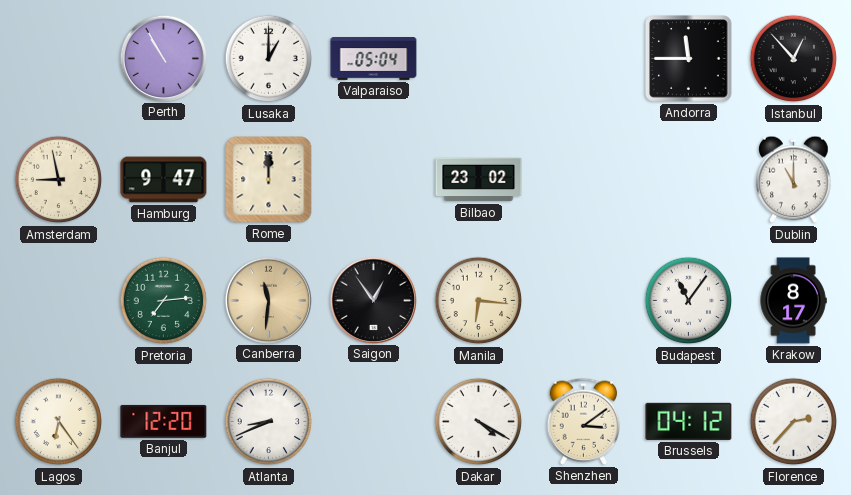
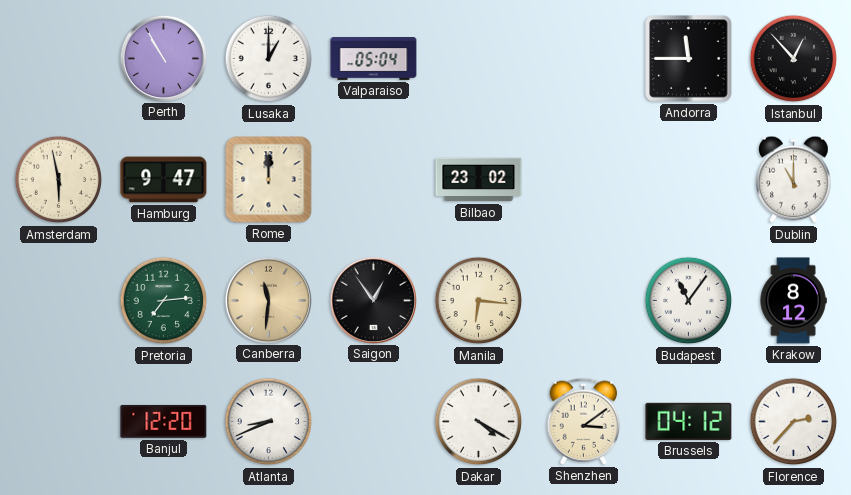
Amsterdam: 8:58 -> 5:58
Krakow: 8:17 -> 8:12
Lagos: 6:24 -> none
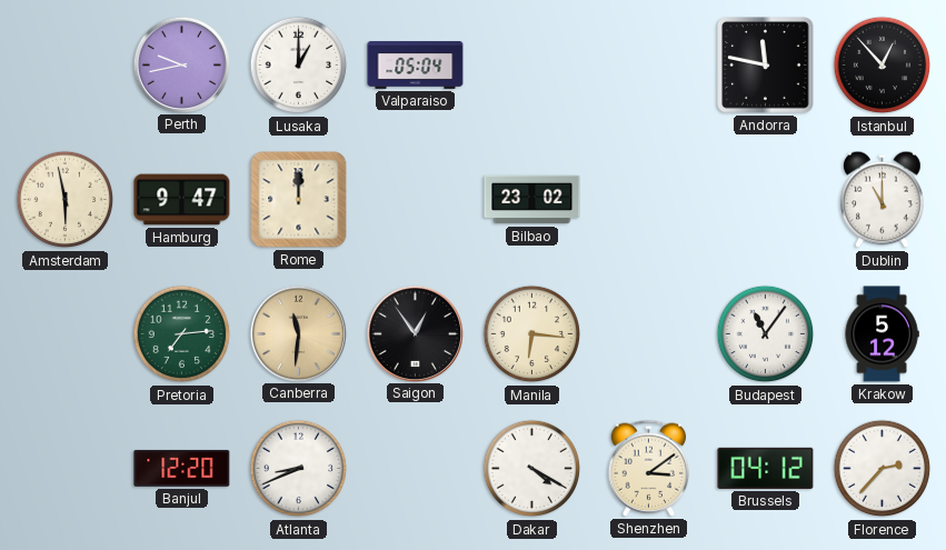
Perth: 10:55 -> 9:43
Andorra: 11:45 -> 11:47
Krakow: 8:12 -> 5:12
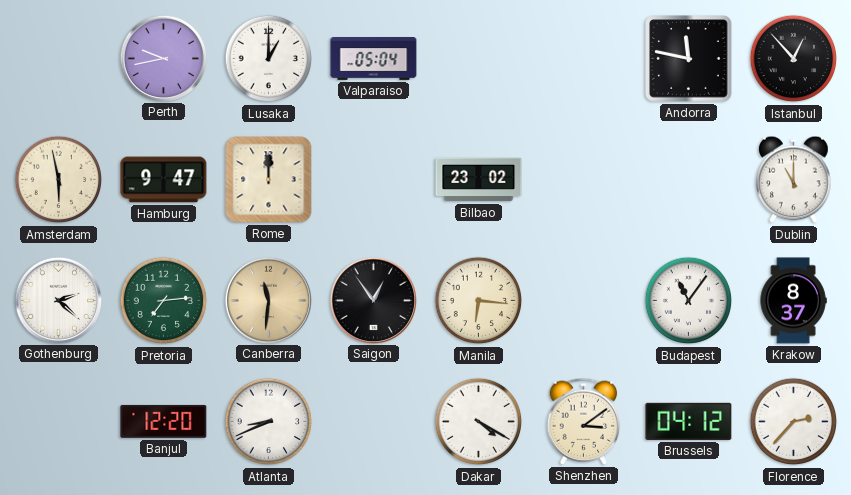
Gothenburg: none -> 2:22
Krakow: 5:12 -> 8:37
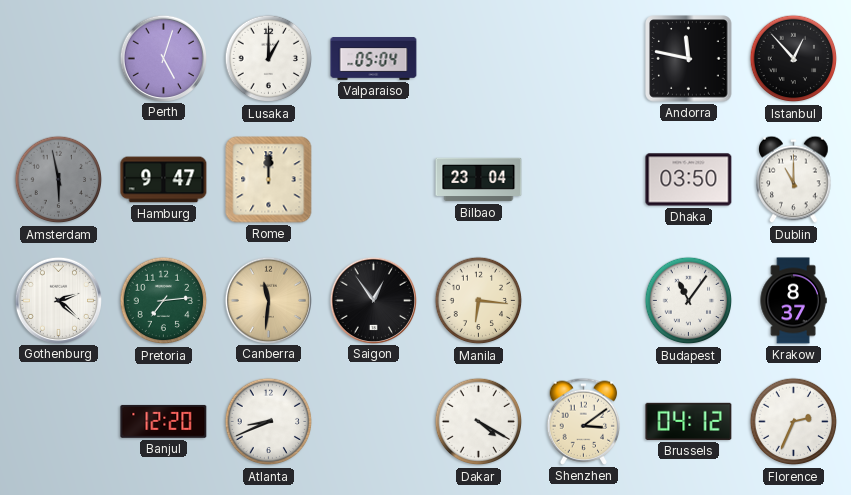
Perth: 9:43 -> 5:03
Amsterdam dial: cream -> grey
Bilbao: 23:02 -> 23:04
Dhaka: none -> 03:50
Florence: 2:37 -> 2:34
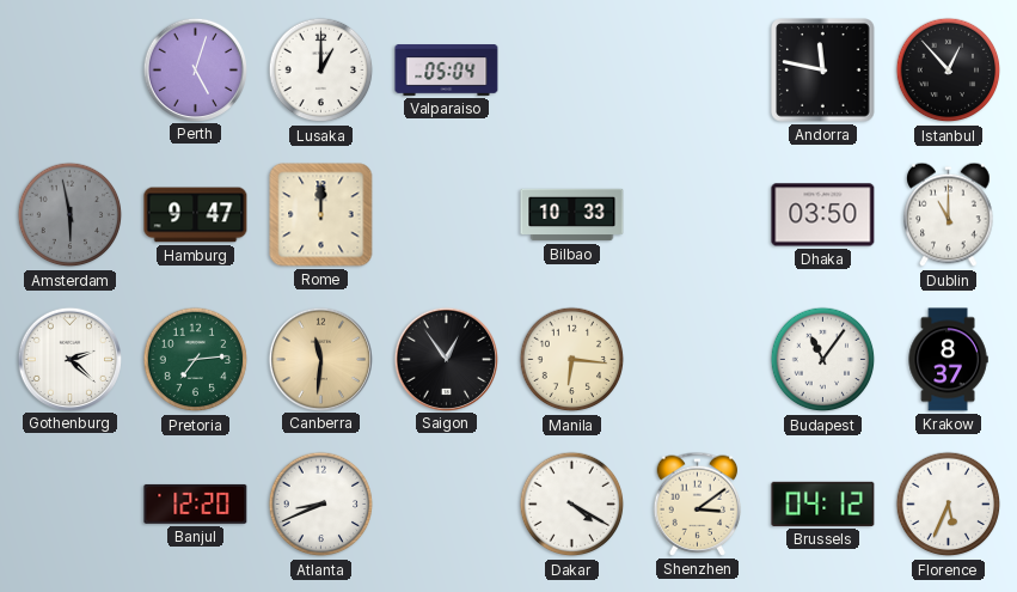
Bilbao: 23:04 -> 10:33
Florence: 2:34 -> 5:34
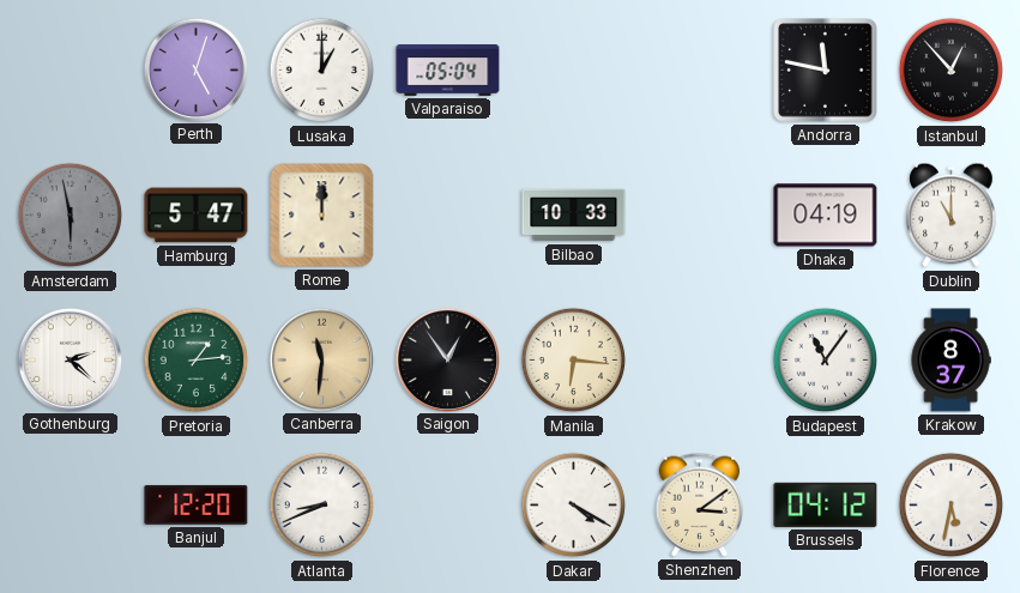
Hamburg: 9:47 -> 5:47
Dhaka: 03:50 -> 04:19
Pretoria: 7:14 -> 1:14
Florence: 5:34 -> 5:32
